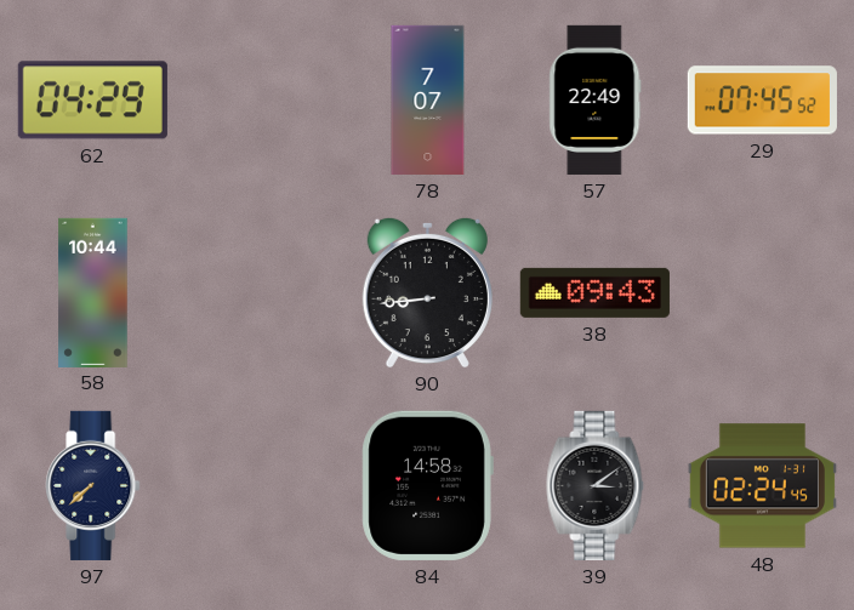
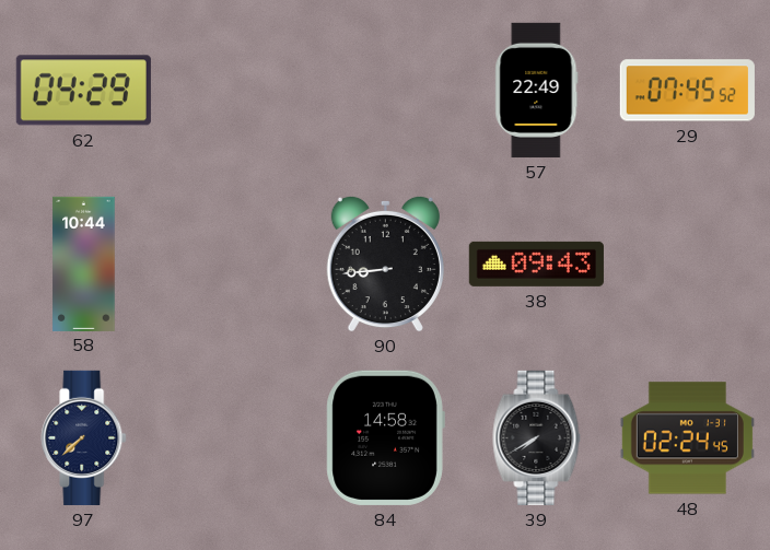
78: 7:07 -> none
39: 3:09 -> 7:40
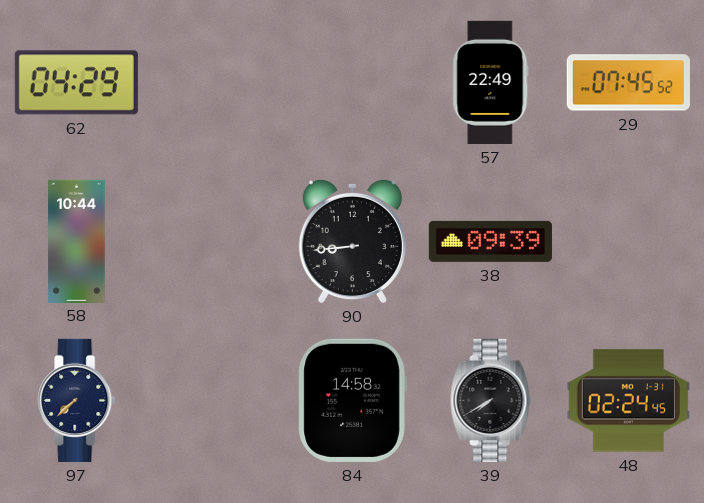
38: 09:43 -> 09:39
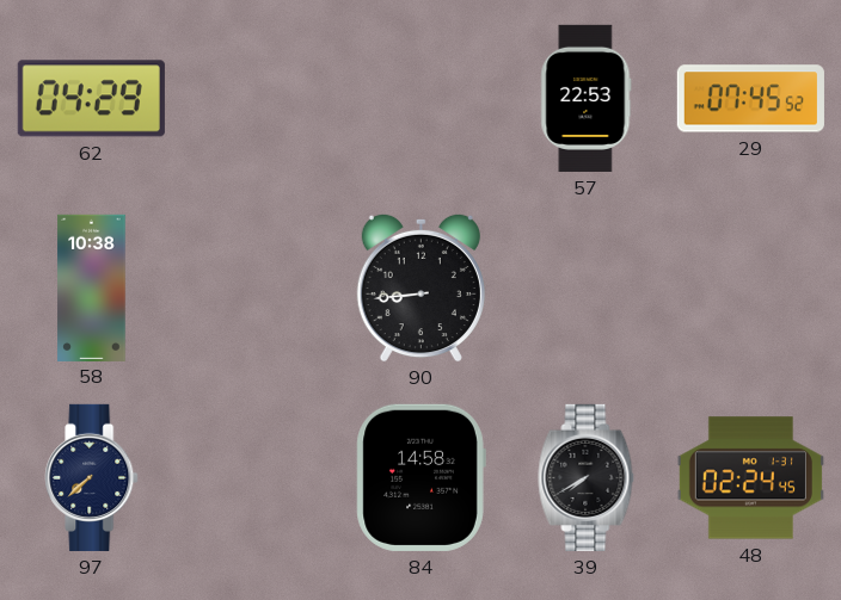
57: 22:49 -> 22:53
58: 10:44 -> 10:38
38: 09:39 -> none
